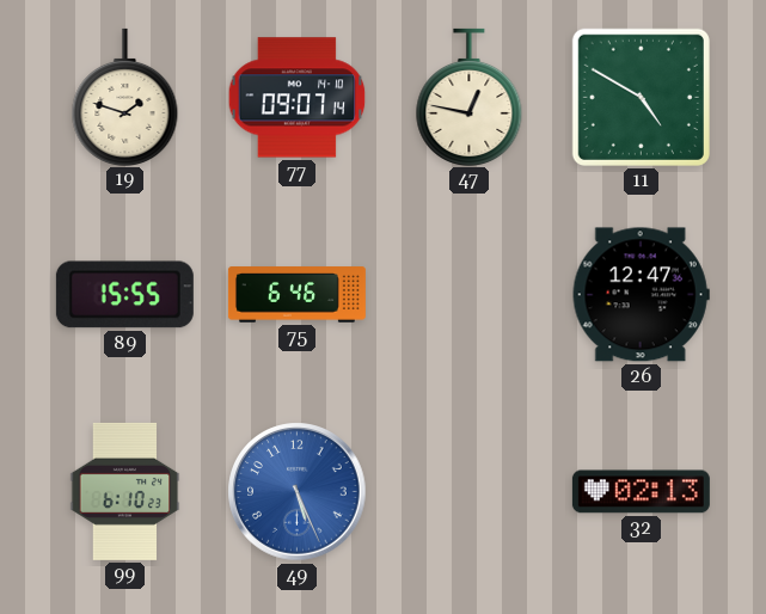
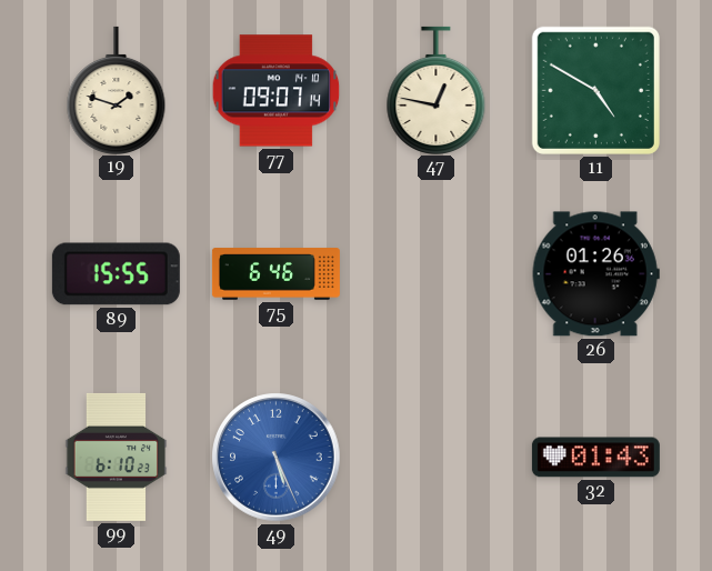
26: 12:47 -> 01:26
32: 02:13 -> 01:43
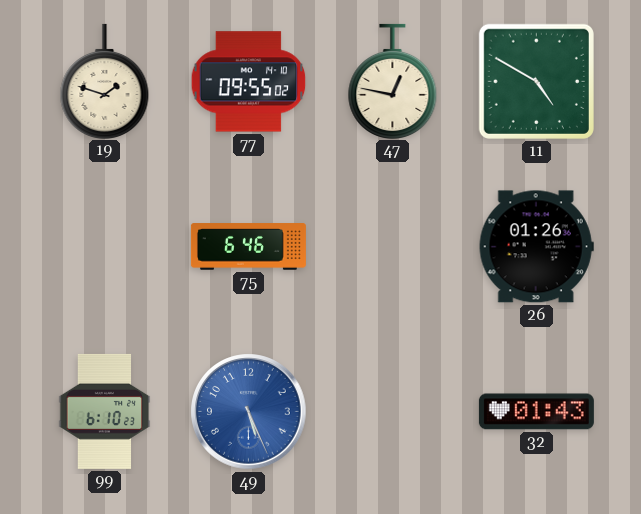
77: 09:07 -> 09:55
89: 15:55 -> none
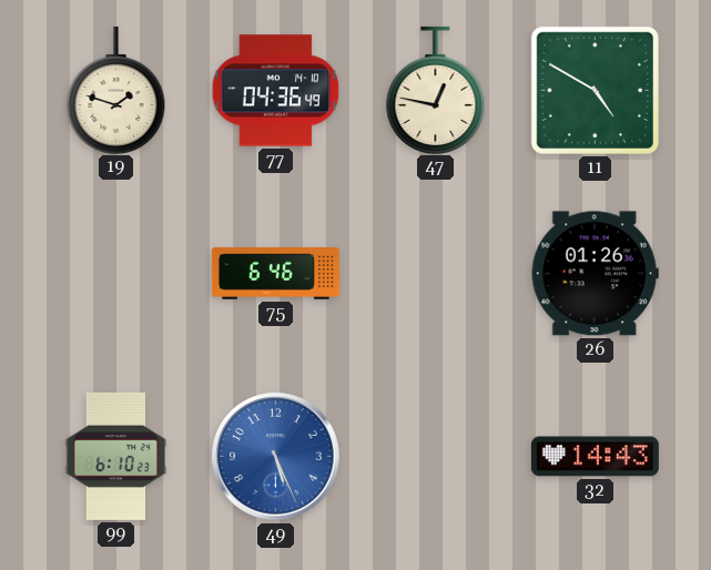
77: 09:55 -> 04:36
32: 01:43 -> 14:43
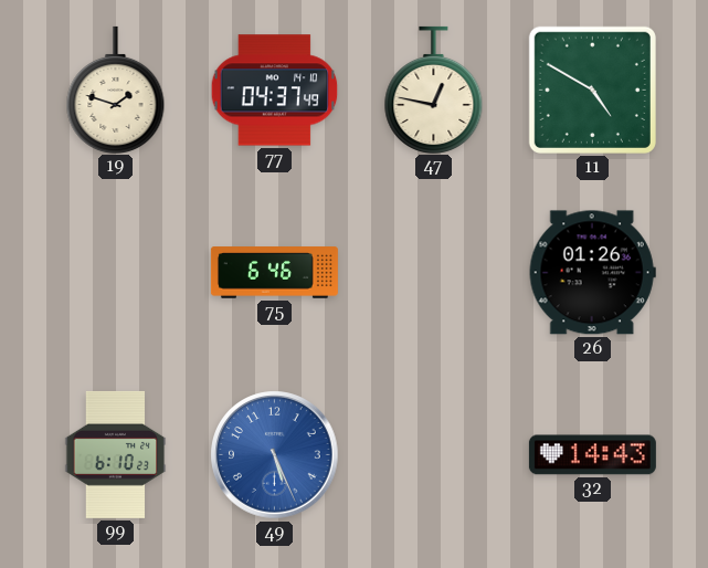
77: 04:36 -> 04:37
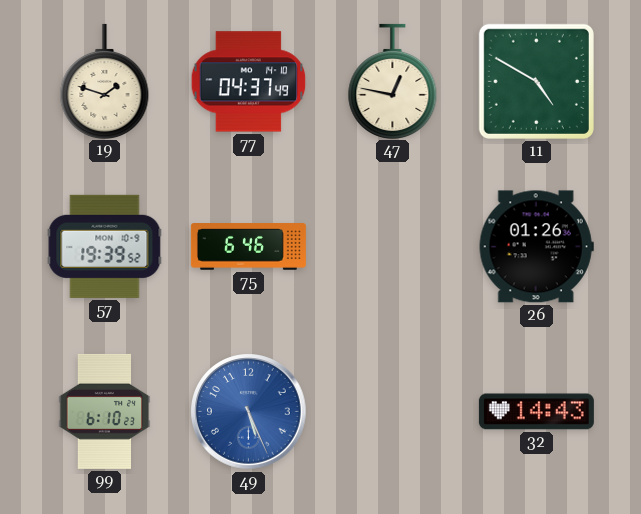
57: none -> 19:39
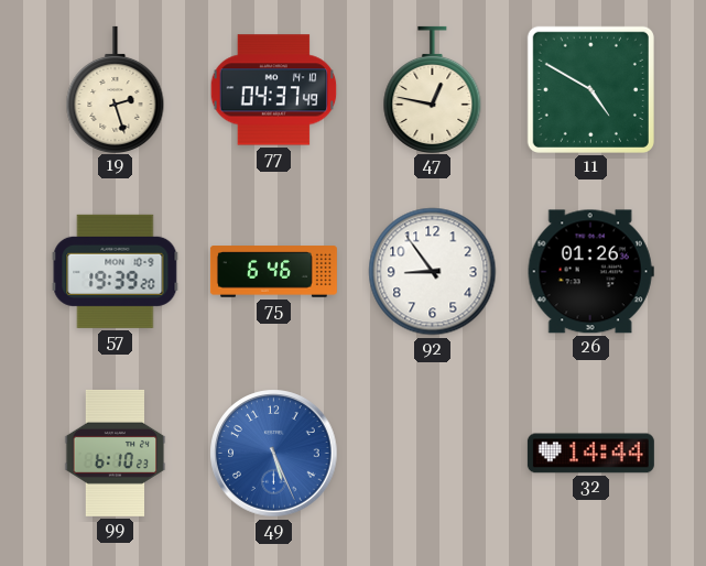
19: 1:48 -> 2:27
57: 19:39:52 -> 19:39:20
92: none -> 8:54
32: 14:43 -> 14:44
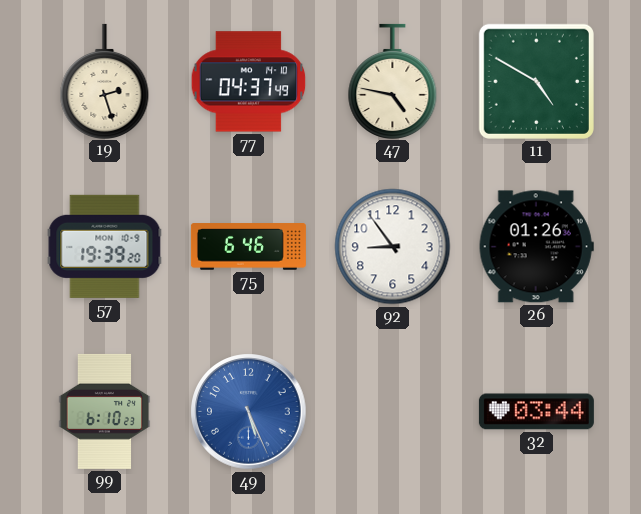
47: 12:47 -> 4:47
32: 14:44 -> 03:44
